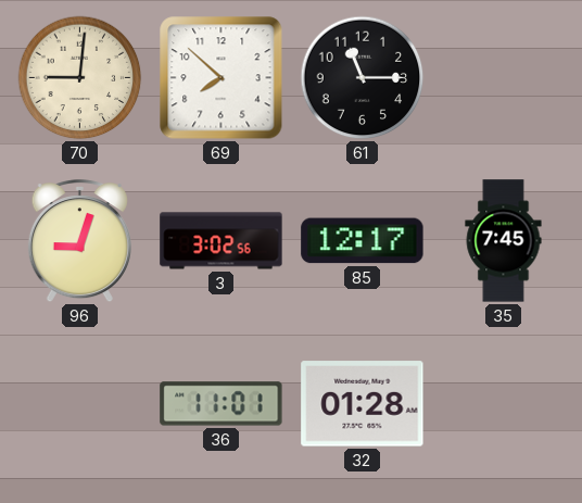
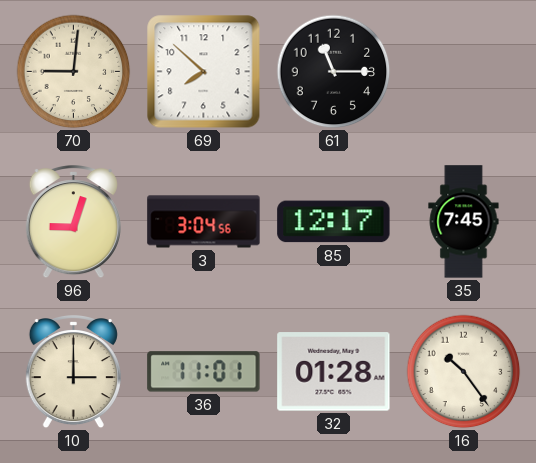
3: 3:02 -> 3:04
10: none -> 3:00
16: none -> 10:24
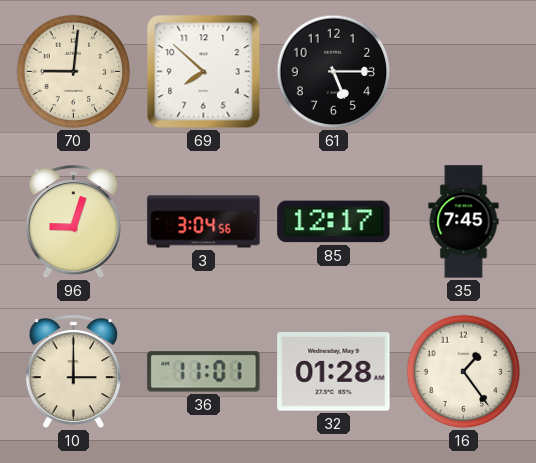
61: 11:15 -> 5:15
16: 10:24 -> 1:24
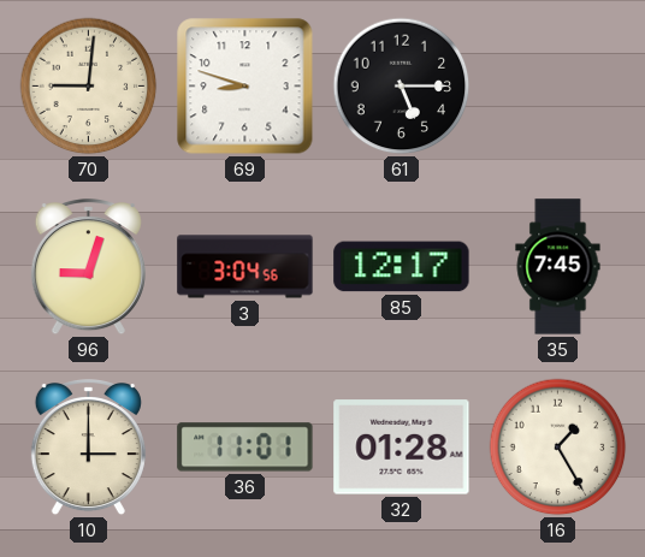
69: 7:52 -> 8:48
16: 1:24 -> 1:25
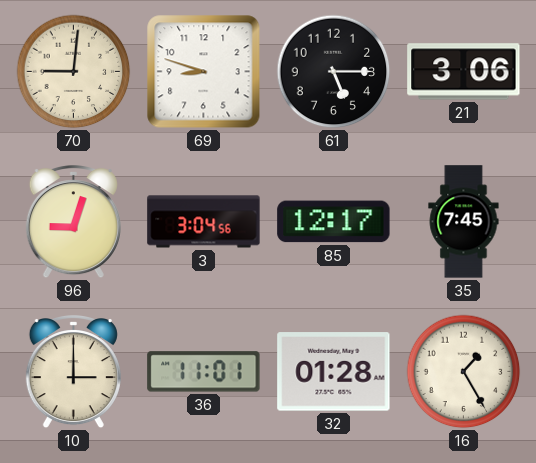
21: none -> 3:06
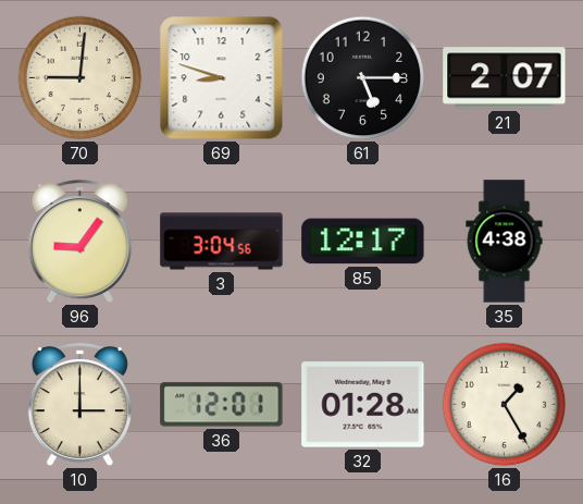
21: 3:06 -> 2:07
96: 9:03 -> 9:06
35: 7:45 -> 4:38
36: 11:01 -> 12:01
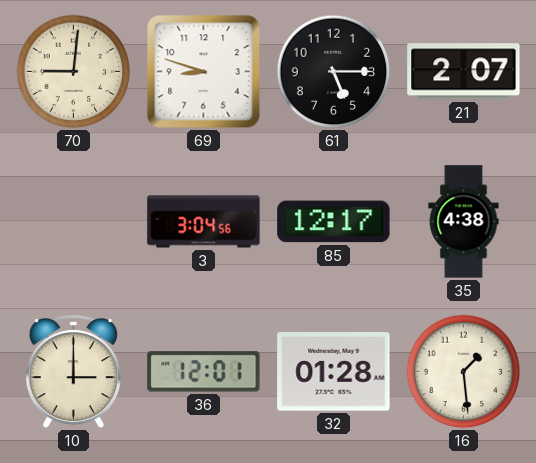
96: 9:06 -> none
16: 1:25 -> 1:29
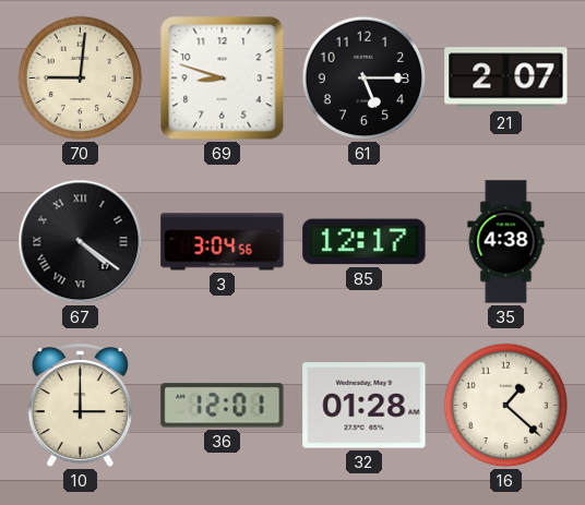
67: none -> 4:21
16: 1:29 -> 1:22
